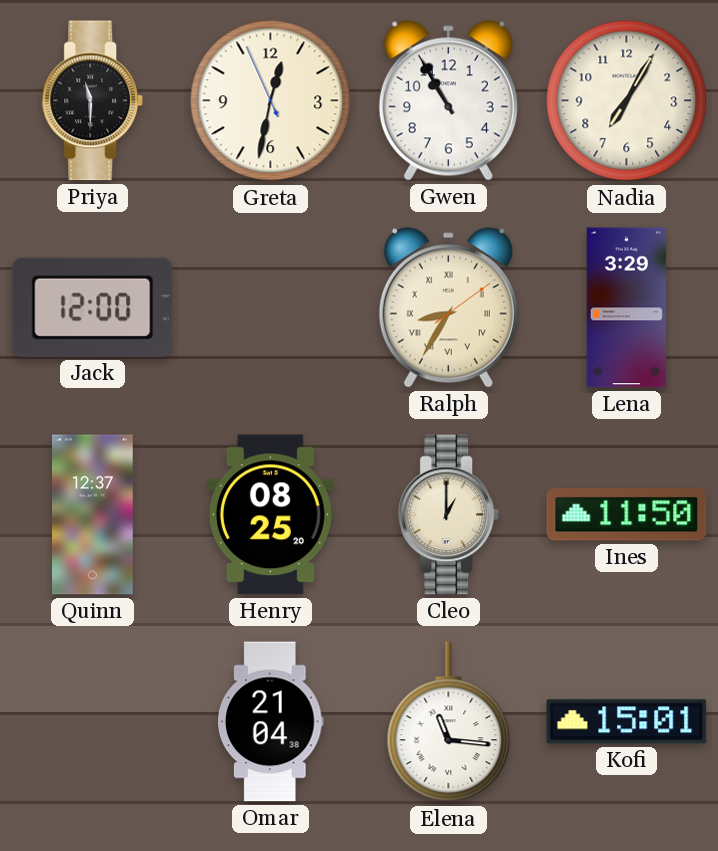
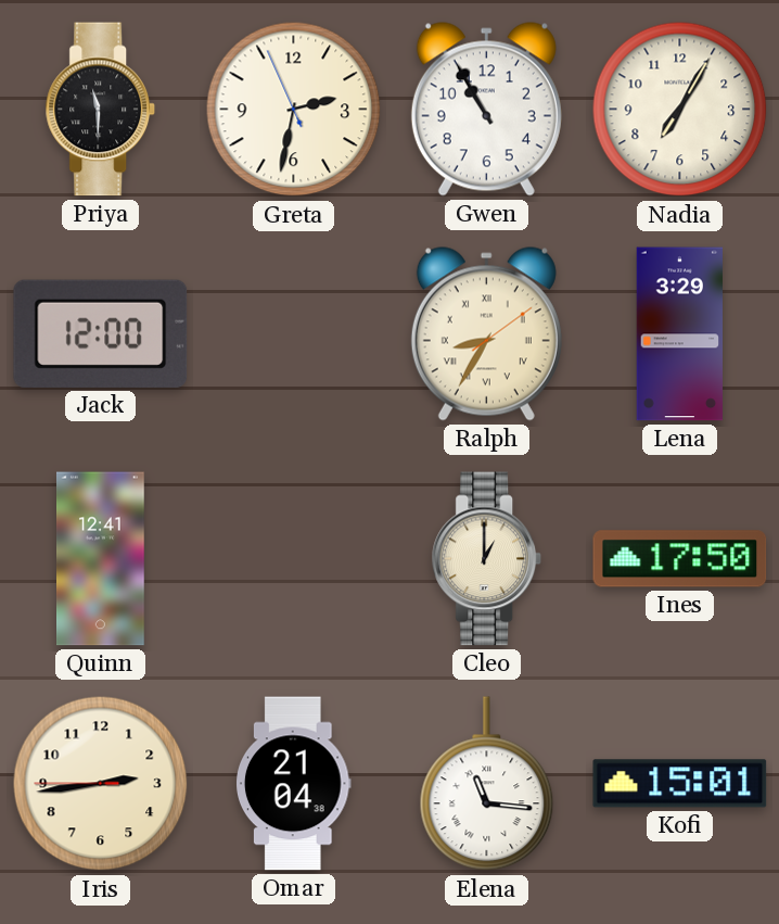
Greta: 12:31 -> 2:31
Quinn: 12:37 -> 12:41
Henry: 08:25 -> none
Ines: 11:50 -> 17:50
Iris: none -> 2:43
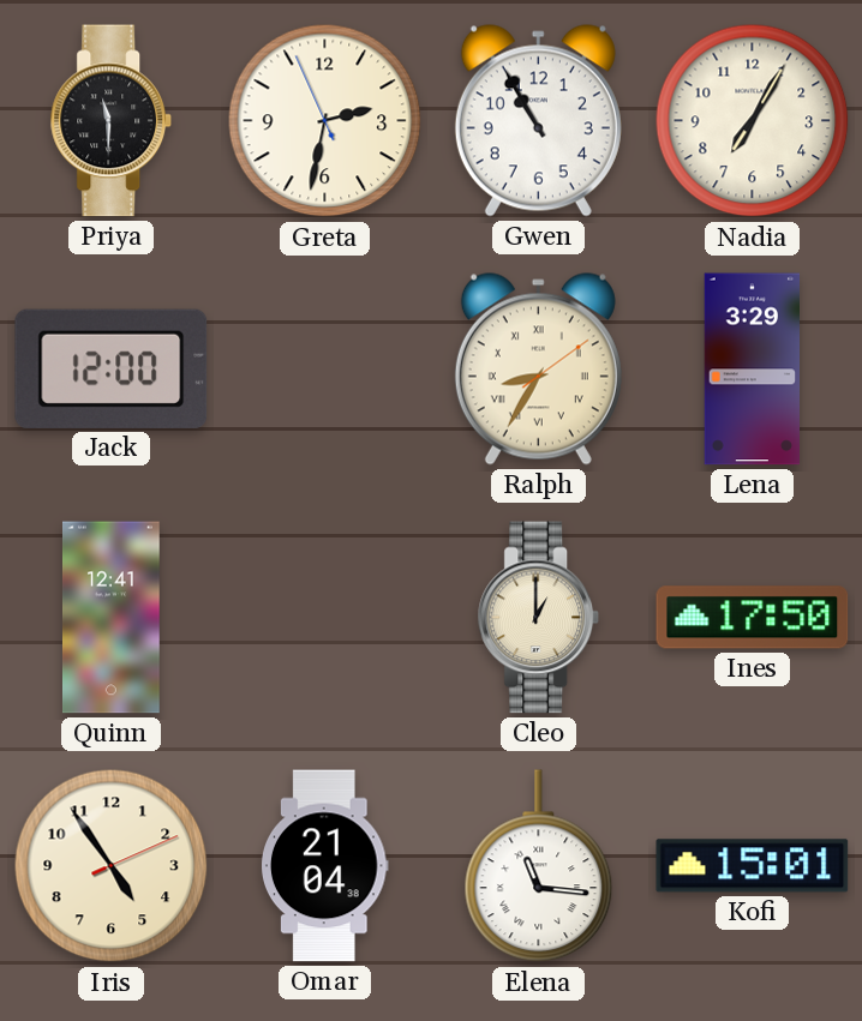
Iris: 2:43 -> 4:54
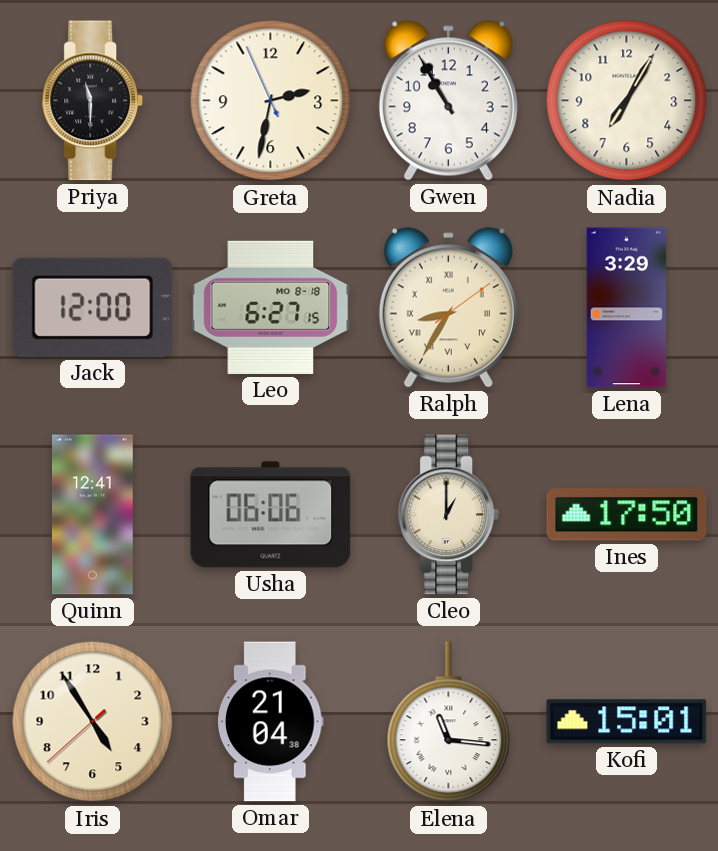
Leo: none -> 6:27
Usha: none -> 06:06
Iris: 4:54:11 -> 4:54:38
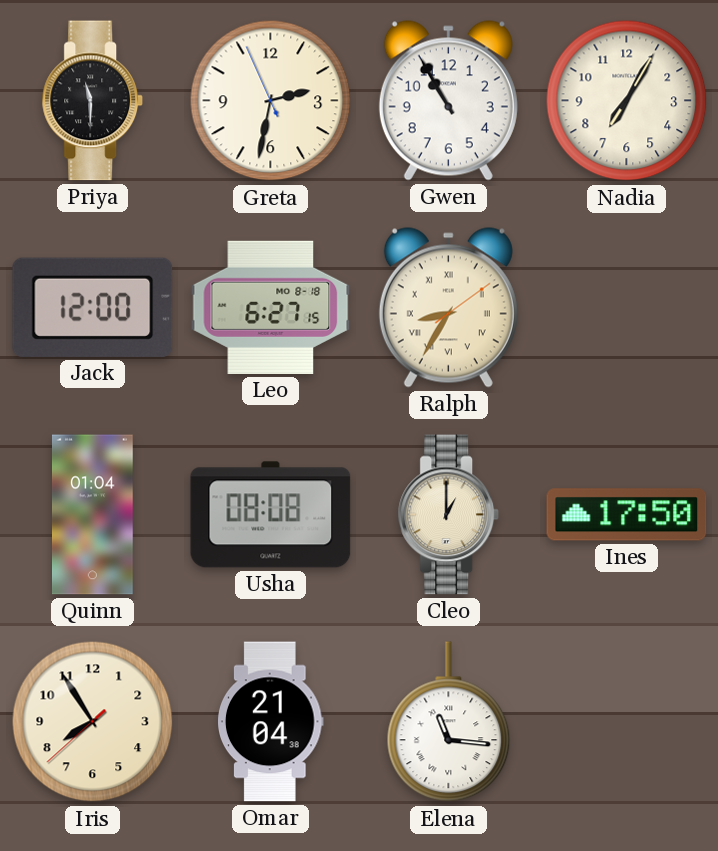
Lena: 3:29 -> none
Quinn: 12:41 -> 01:04
Usha: 06:06 -> 08:08
Iris: 4:54 -> 7:54
Kofi: 15:01 -> none
